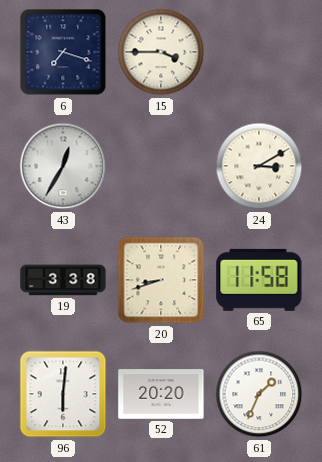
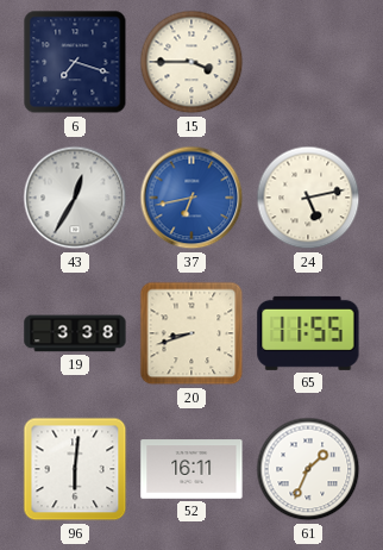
37: none -> 6:43
24: 3:10 -> 5:13
65: 11:58 -> 11:55
52: 20:20 -> 16:11
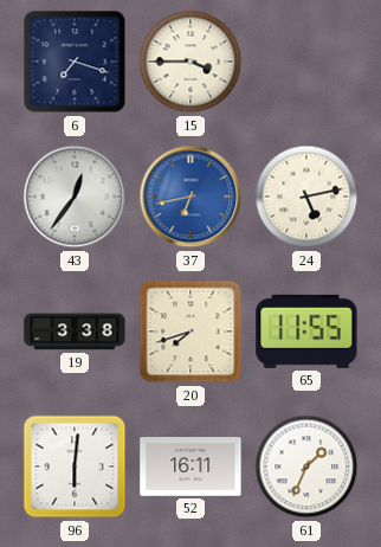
43: 12:35 -> 12:36
20: 8:42 -> 7:42
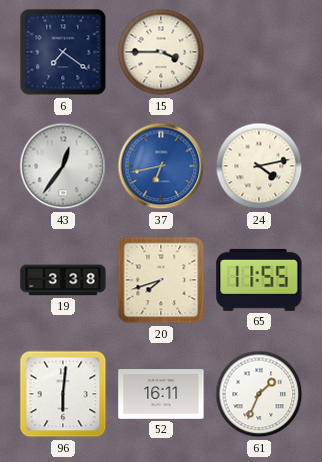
6: 7:18 -> 7:21
24: 5:13 -> 4:13
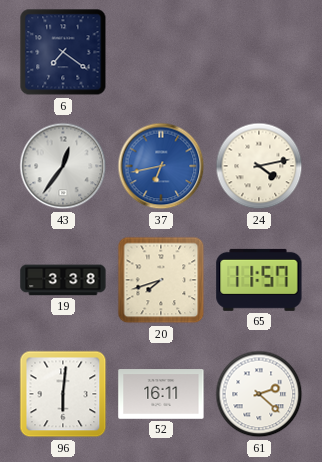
15: 3:45 -> none
65: 11:55 -> 11:57
61: 1:34 -> 2:22
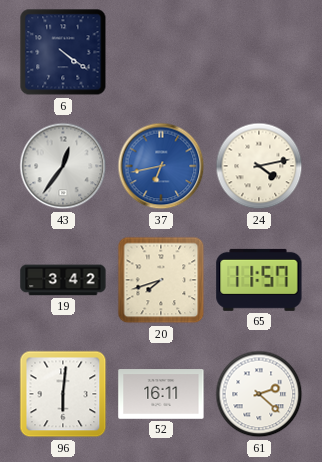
6: 7:21 -> 4:21
19: 3:38 -> 3:42
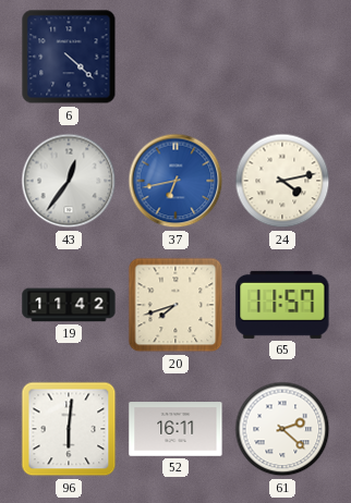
6: 4:21 -> 4:22
19: 3:42 -> 11:42
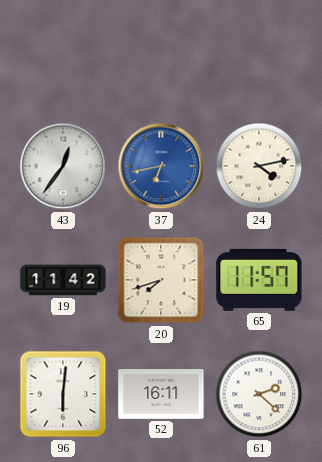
6: 4:22 -> none
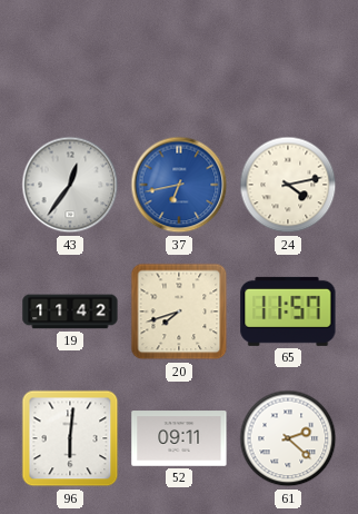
52: 16:11 -> 09:11
